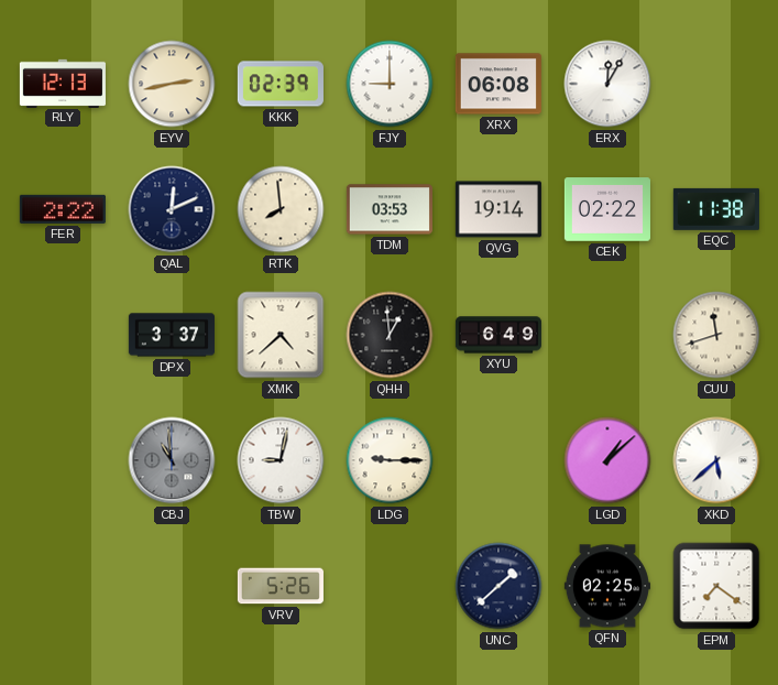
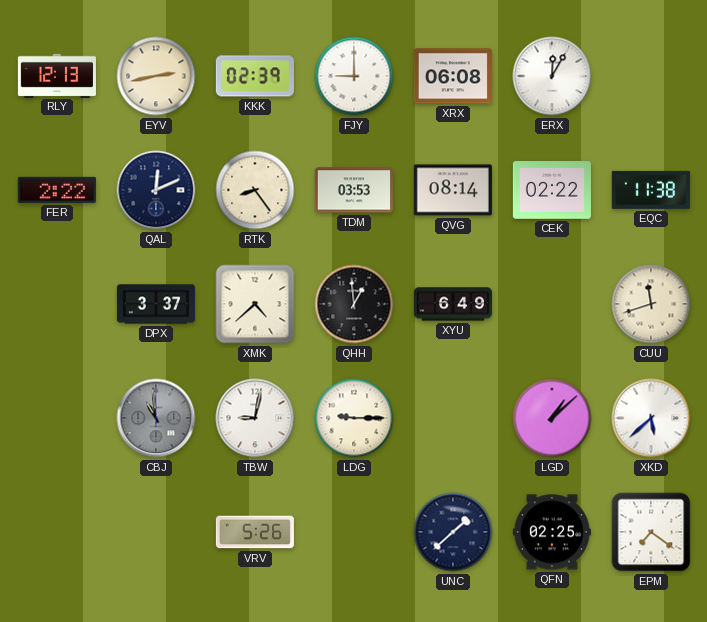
RTK: 7:59 -> 8:24
QVG: 19:14 -> 08:14
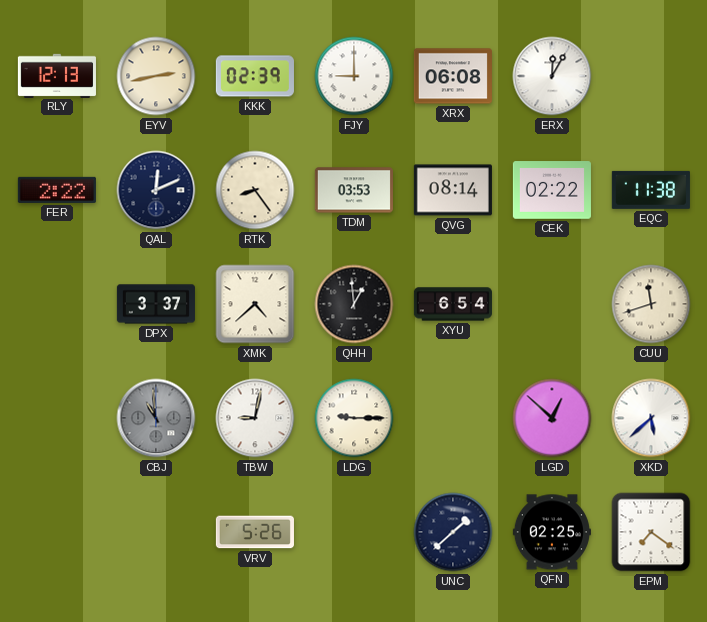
XYU: 6:49 -> 6:54
LGD: 1:08 -> 12:52
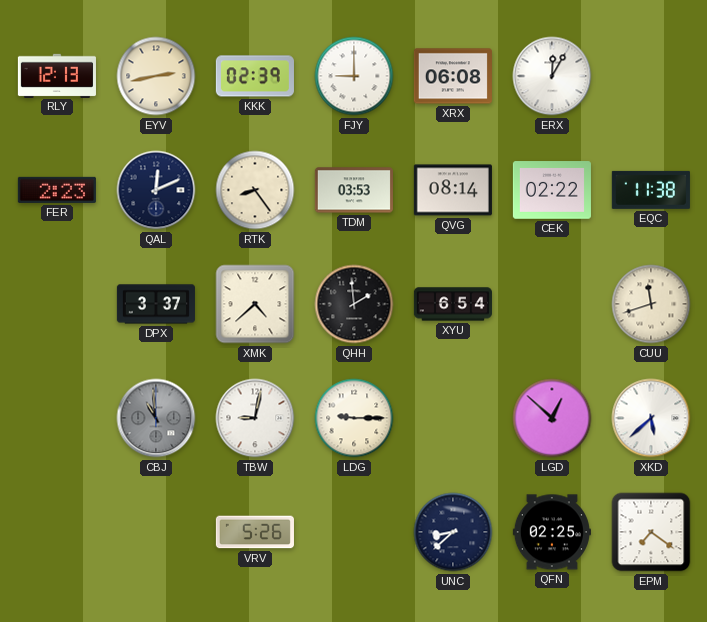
FER: 2:22 -> 2:23
QHH: 12:59 -> 1:59
UNC: 1:38 -> 8:38
